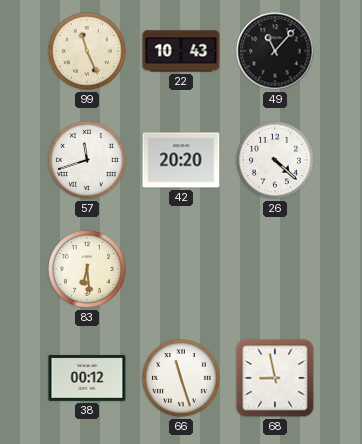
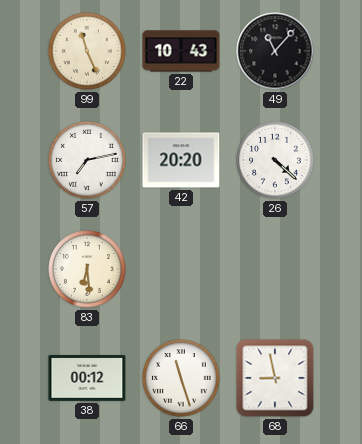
57: 11:42 -> 7:13
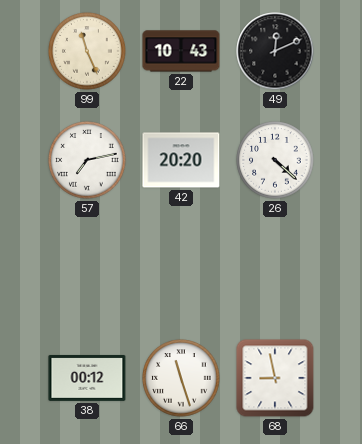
49: 11:07 -> 12:11
83: 6:29 -> none
